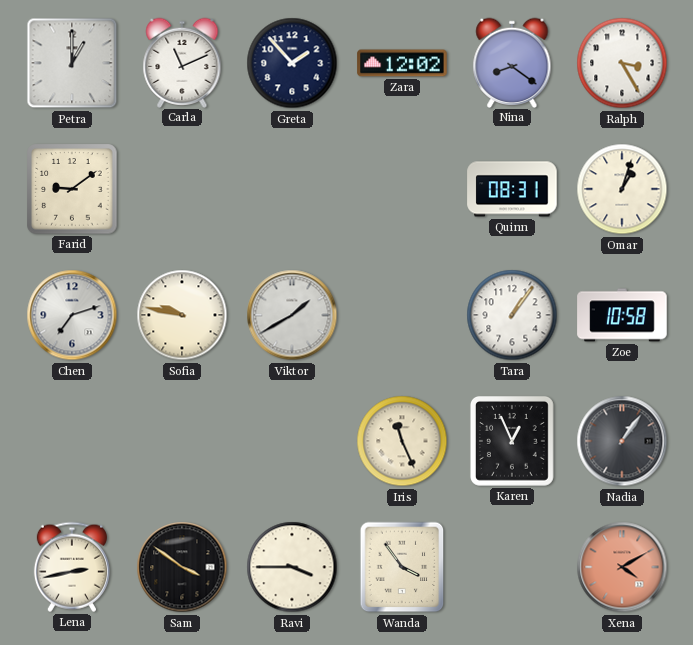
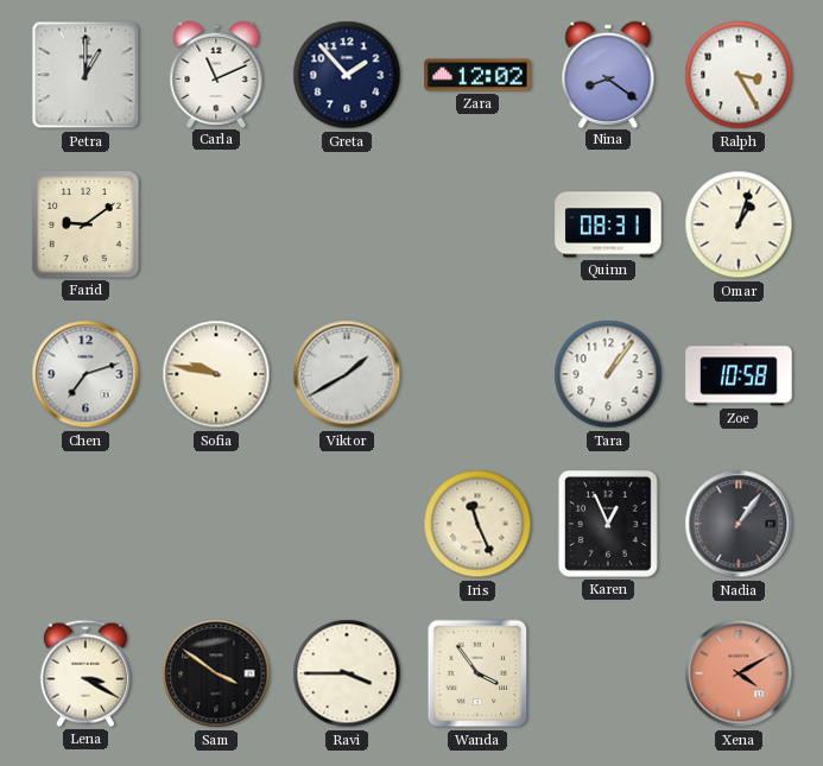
Lena: 2:43 -> 3:20
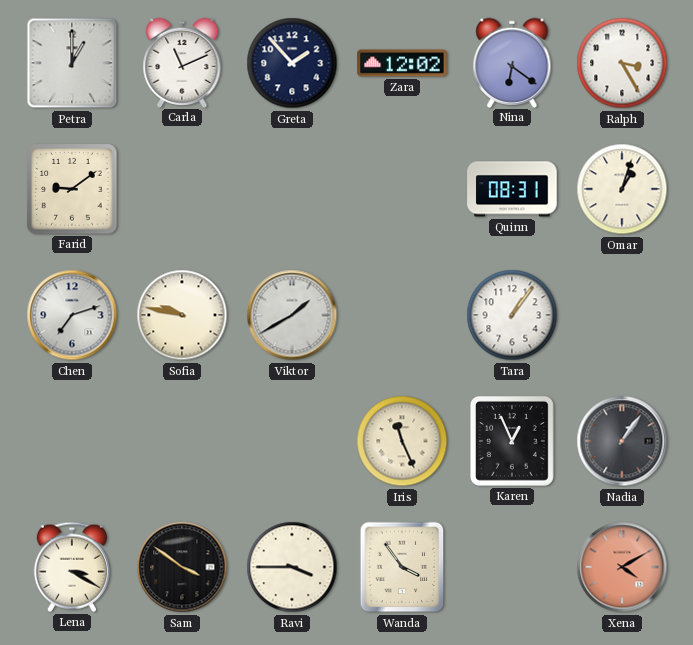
Nina: 8:21 -> 6:21
Zoe: 10:58 -> none
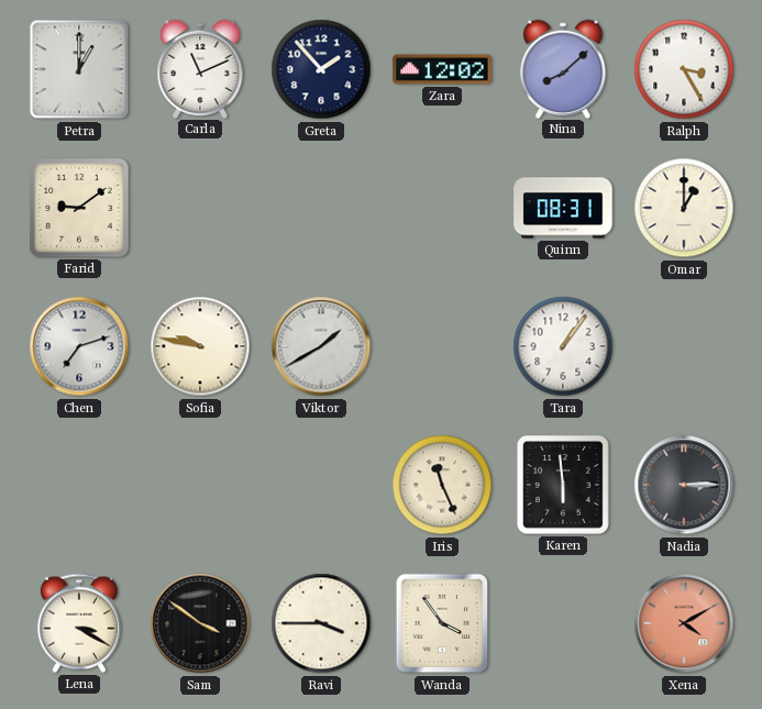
Nina: 6:21 -> 8:08
Omar: 1:03 -> 1:00
Karen: 12:56 -> 5:59
Nadia: 1:06 -> 3:15
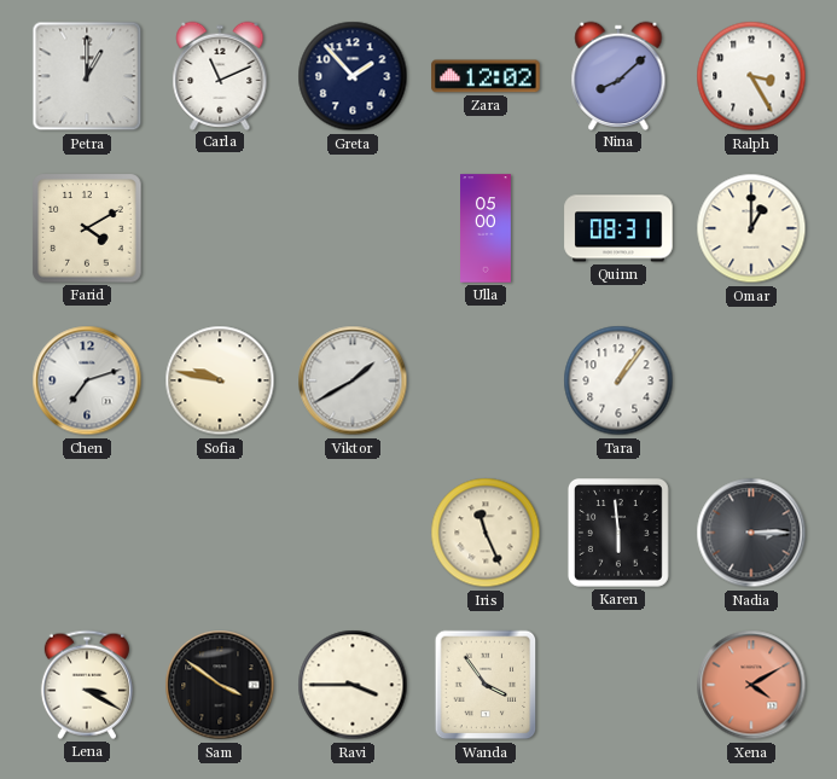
Farid: 9:09 -> 4:10
Ulla: none -> 05:00
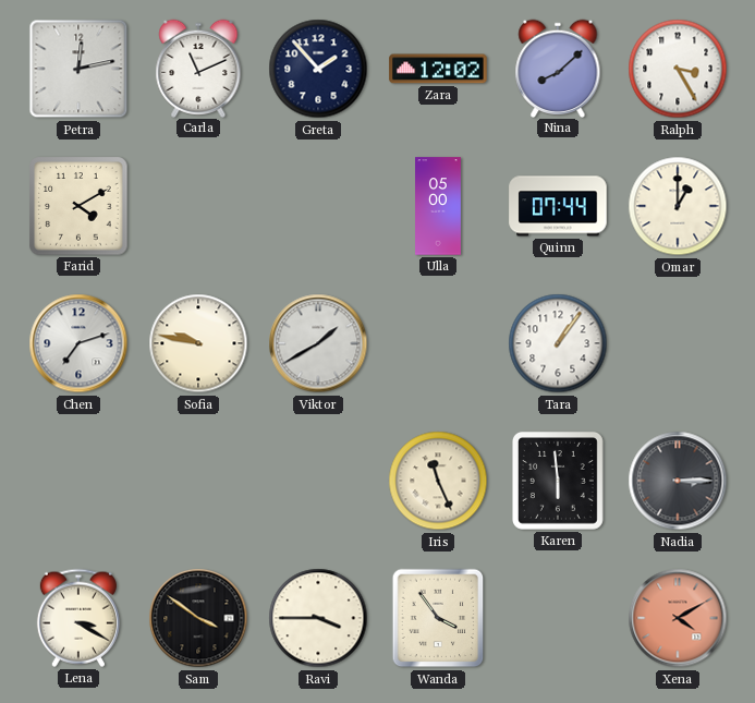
Petra: 1:00 -> 12:13
Quinn: 08:31 -> 07:44
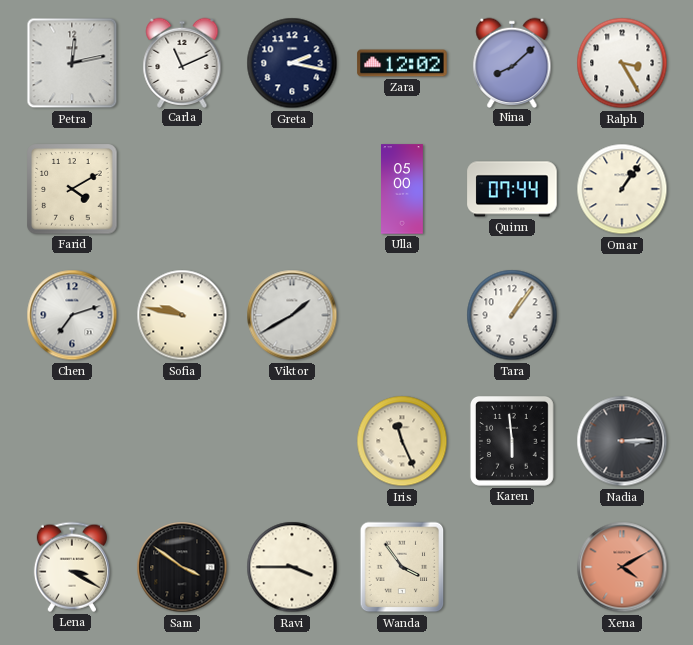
Greta: 1:53 -> 2:17
Omar: 1:00 -> 1:06
